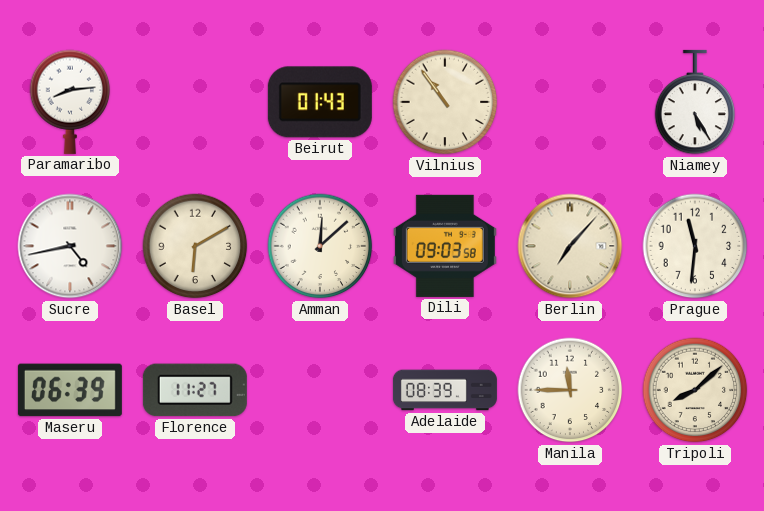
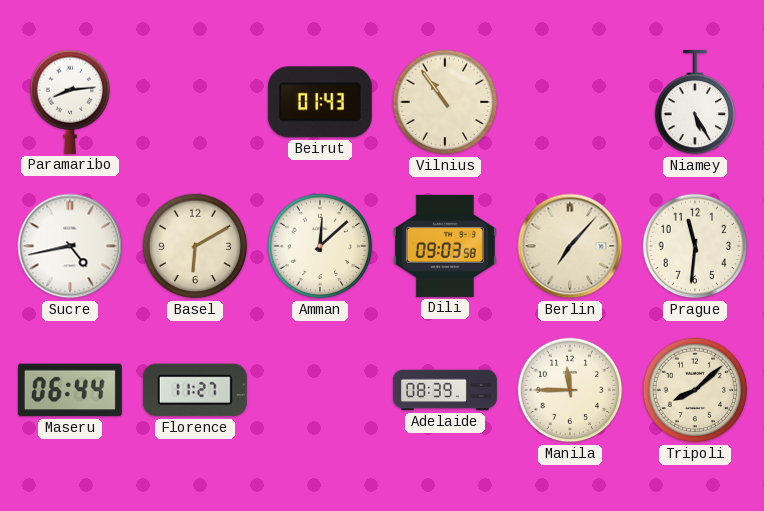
Maseru: 06:39 -> 06:44
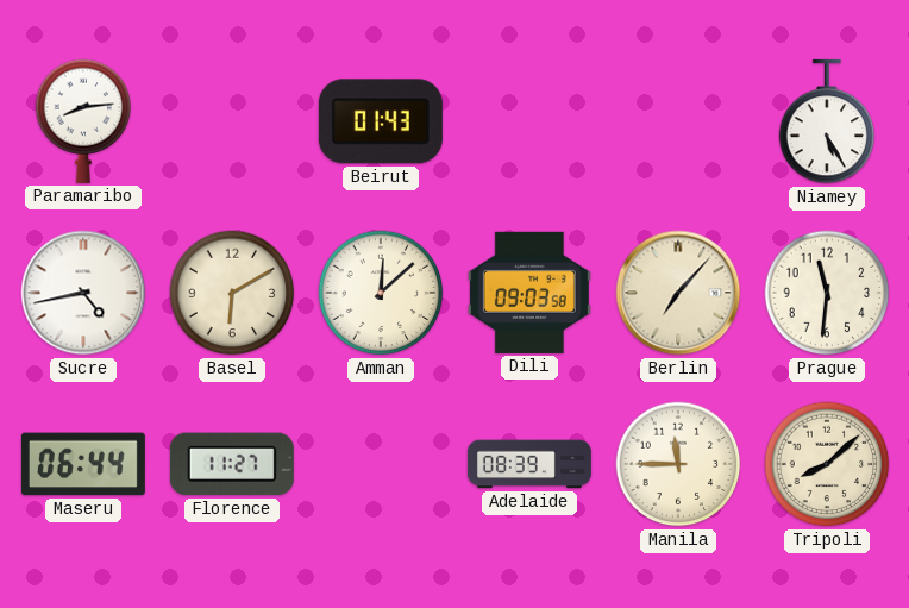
Vilnius: 10:54 -> none
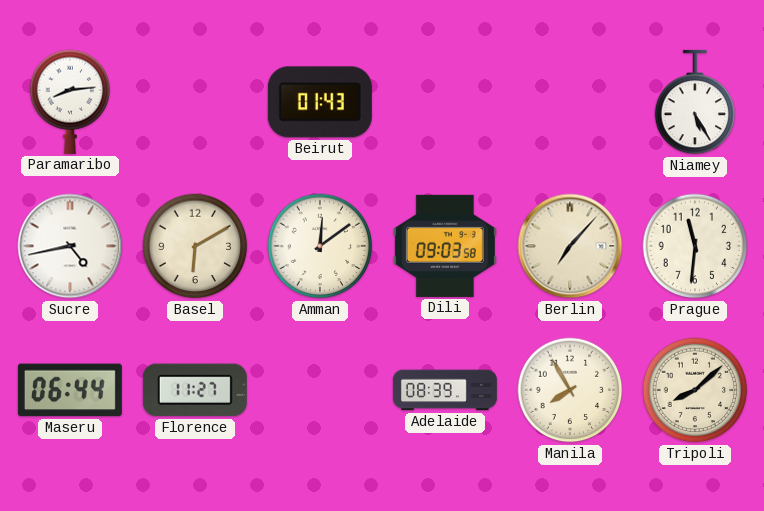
Amman: 12:08 -> 12:09
Manila: 11:45 -> 7:55
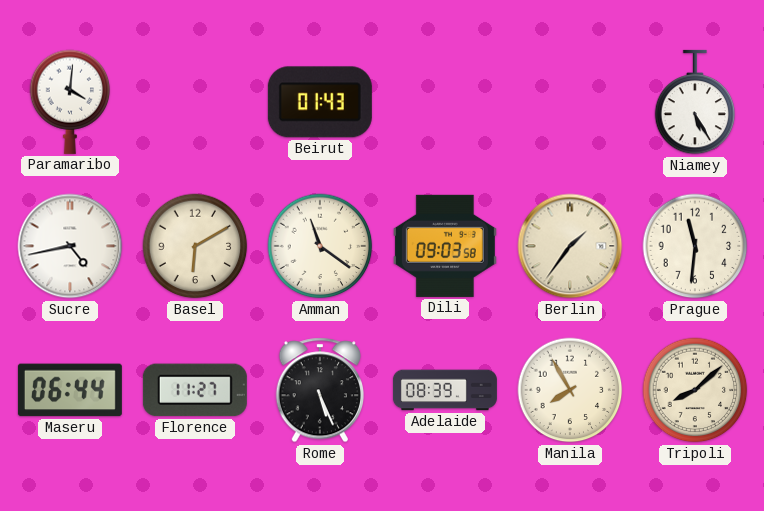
Paramaribo: 8:14 -> 4:01
Amman: 12:09 -> 11:21
Berlin: 7:07 -> 1:36
Rome: none -> 5:26
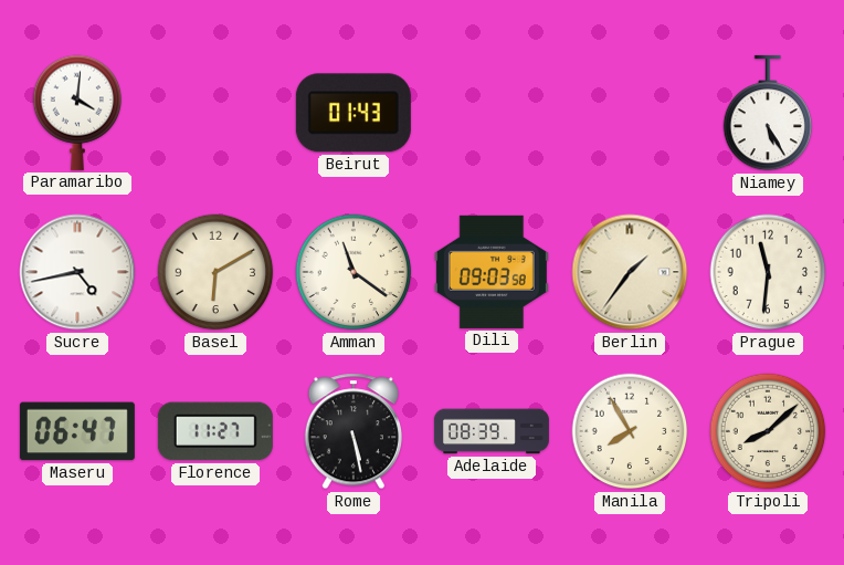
Maseru: 06:44 -> 06:47
Rome: 5:26 -> 5:28
